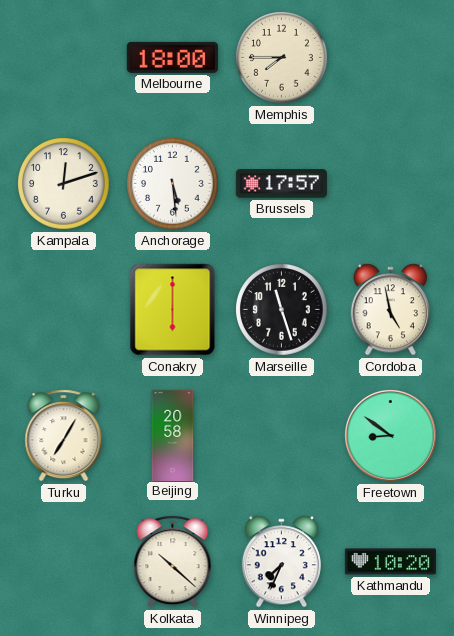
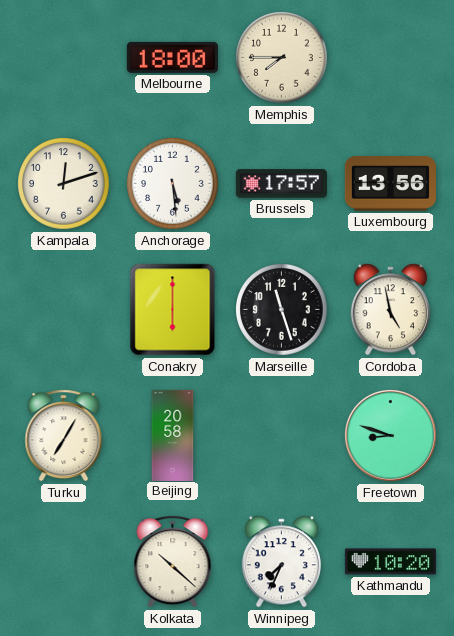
Luxembourg: none -> 13:56
Freetown: 8:51 -> 8:48
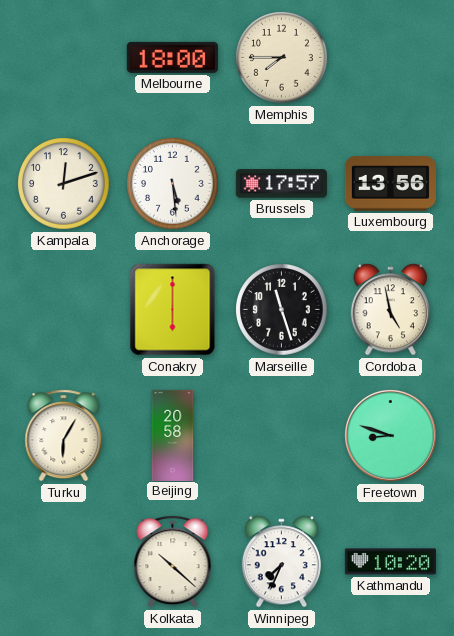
Turku: 7:05 -> 6:05
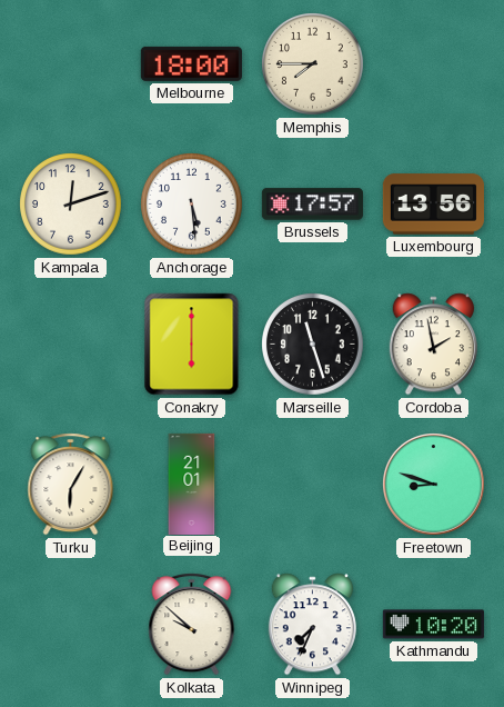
Cordoba: 4:58 -> 1:58
Beijing: 20:58 -> 21:01
Kolkata: 10:22 -> 9:52
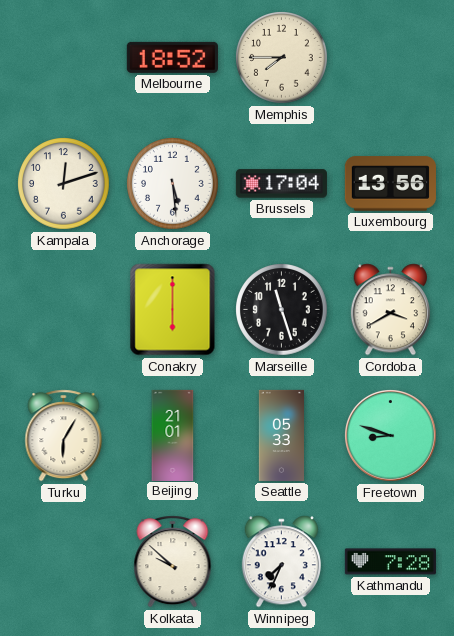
Melbourne: 18:00 -> 18:52
Brussels: 17:57 -> 17:04
Cordoba: 1:58 -> 3:40
Seattle: none -> 05:33
Kathmandu: 10:20 -> 7:28
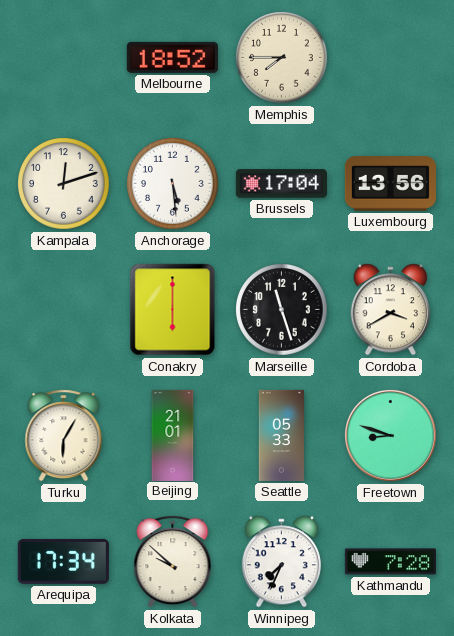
Arequipa: none -> 17:34
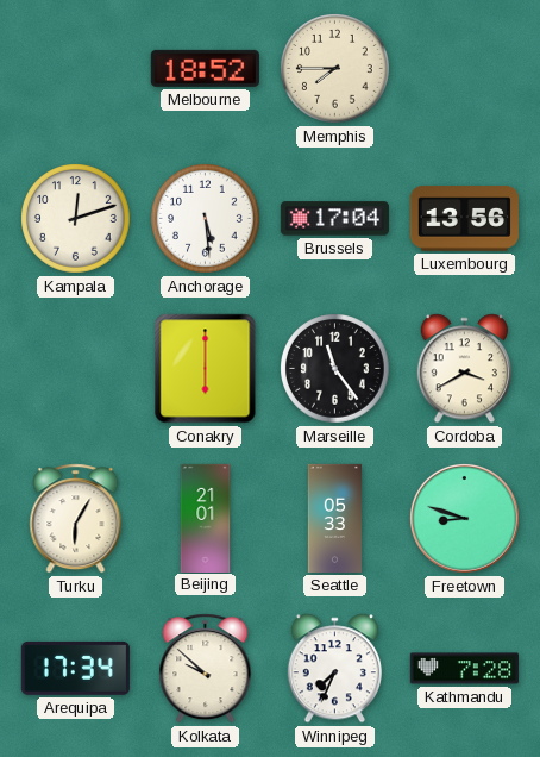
Marseille: 11:27 -> 11:24
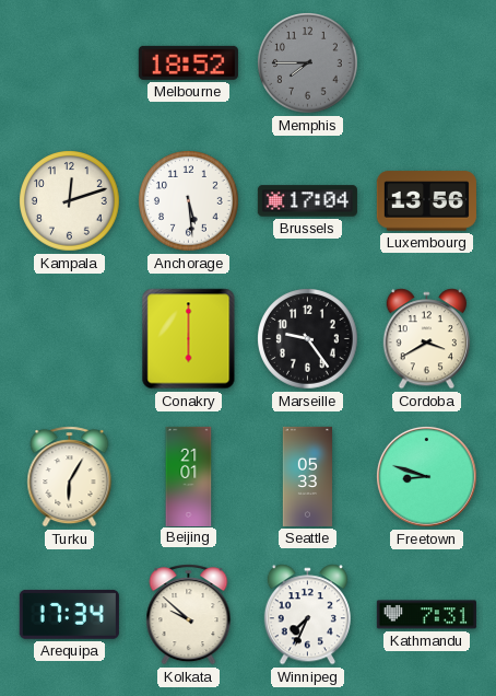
Memphis dial: cream -> grey
Marseille: 11:24 -> 9:24
Kathmandu: 7:28 -> 7:31
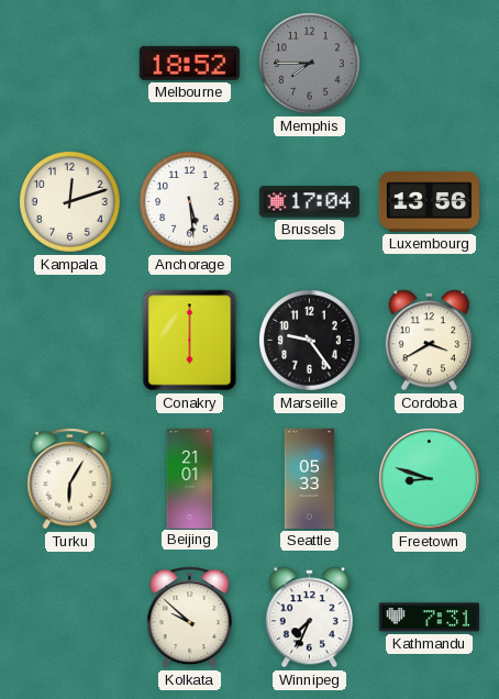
Arequipa: 17:34 -> none
